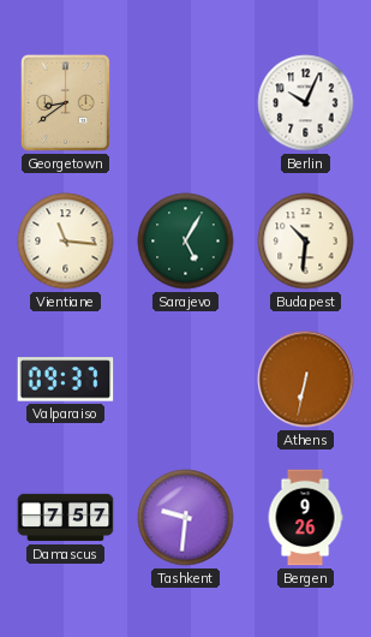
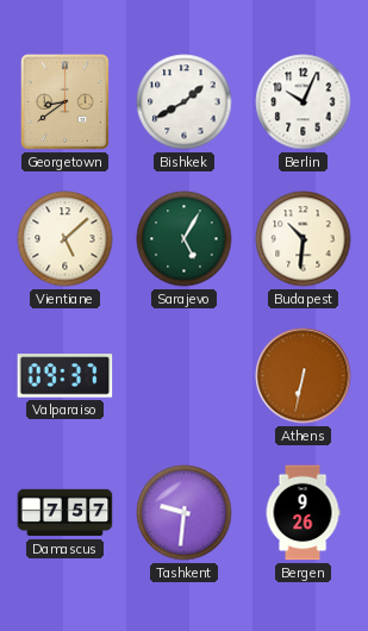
Bishkek: none -> 1:40
Vientiane: 11:16 -> 5:08
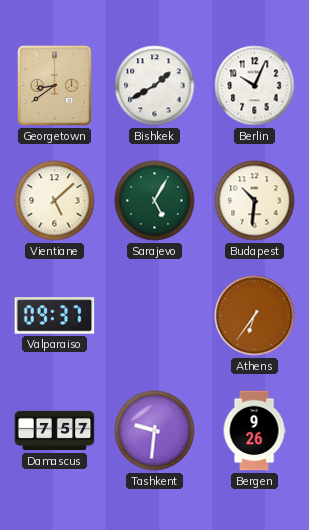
Athens: 6:32 -> 6:36
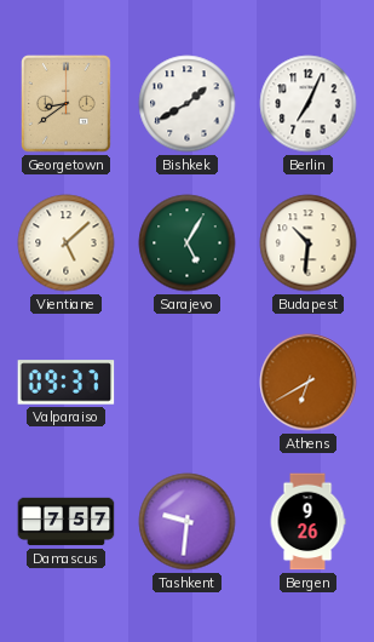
Berlin: 10:04 -> 7:04
Athens: 6:36 -> 6:40
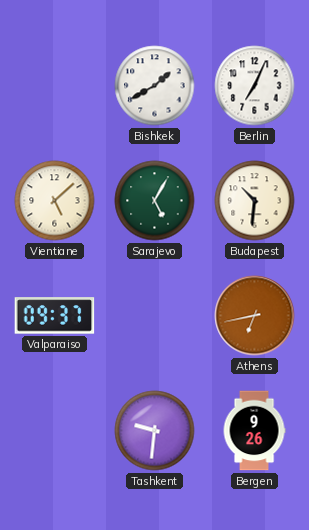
Georgetown: 8:39 -> none
Athens: 6:40 -> 6:43
Damascus: 7:57 -> none
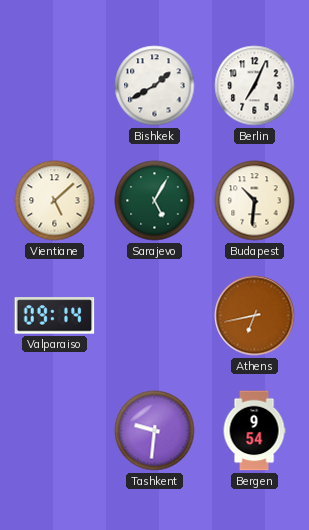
Valparaiso: 09:37 -> 09:14
Bergen: 9:26 -> 9:54
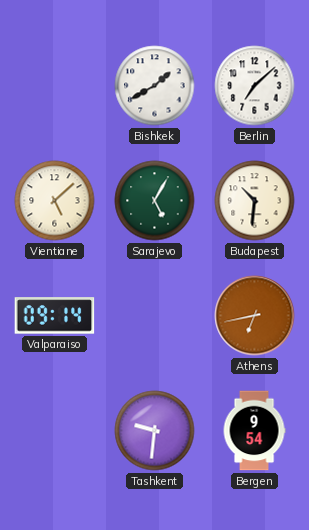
Berlin: 7:04 -> 7:08
